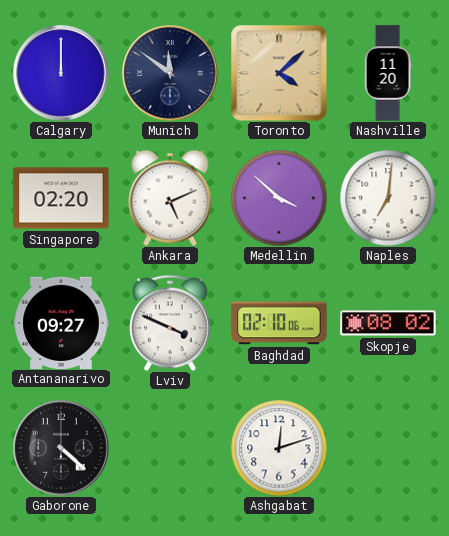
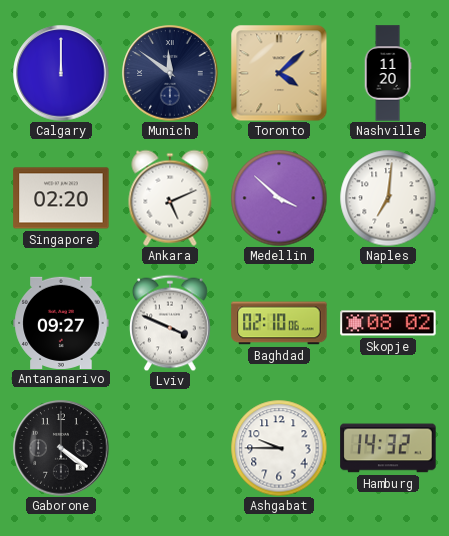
Gaborone: 4:22 -> 4:21
Ashgabat: 12:12 -> 9:45
Hamburg: none -> 14:32
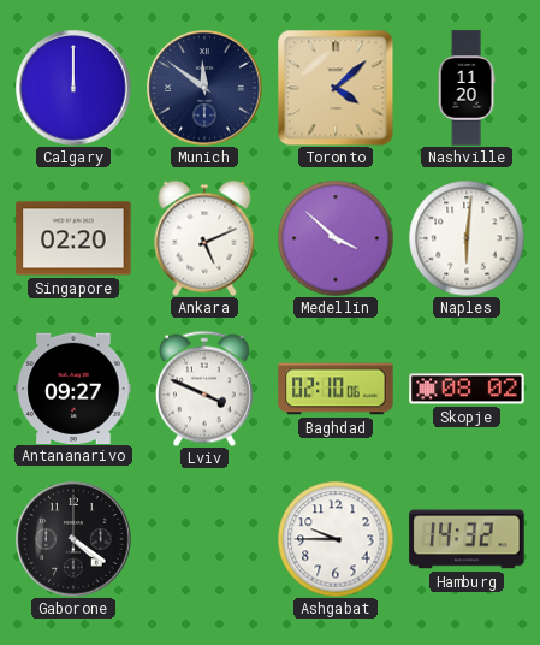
Naples: 7:01 -> 6:01
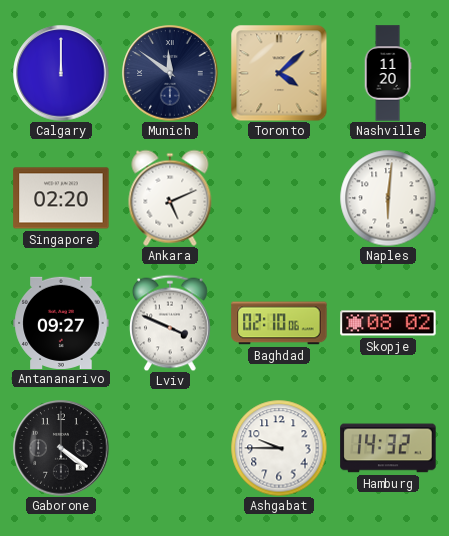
Medellin: 3:52 -> none
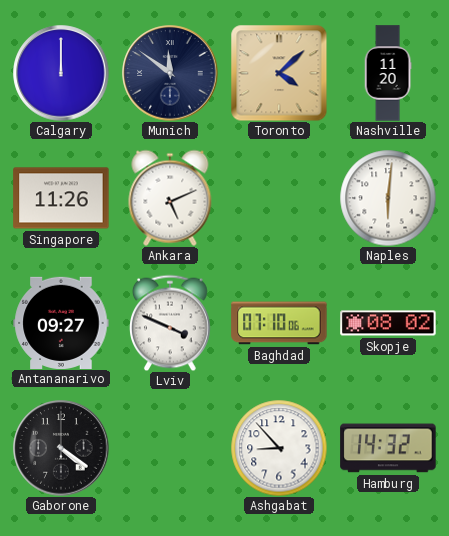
Singapore: 02:20 -> 11:26
Baghdad: 02:10 -> 07:10
Ashgabat: 9:45 -> 8:53
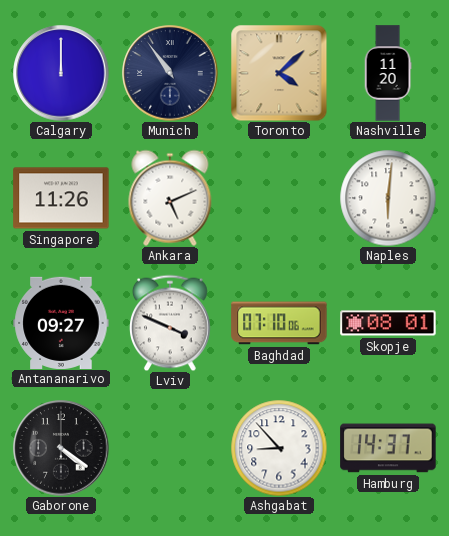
Munich: 11:51 -> 10:54
Skopje: 08:02 -> 08:01
Hamburg: 14:32 -> 14:37
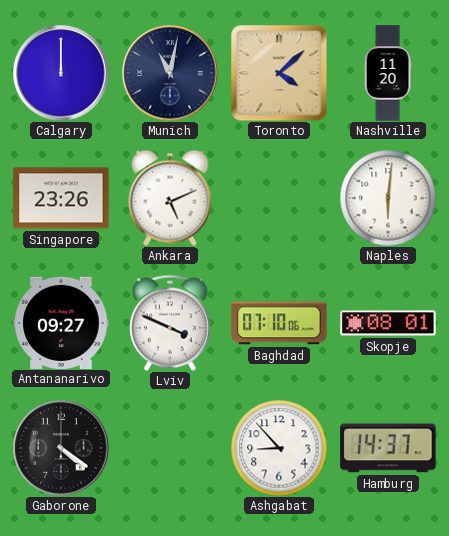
Munich: 10:54 -> 11:02
Singapore: 11:26 -> 23:26
